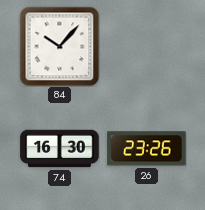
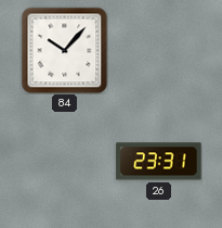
74: 16:30 -> none
26: 23:26 -> 23:31
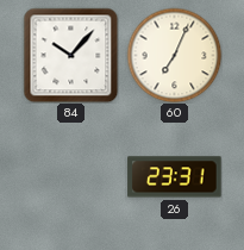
60: none -> 7:04
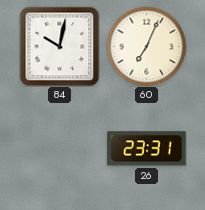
84: 10:07 -> 10:02
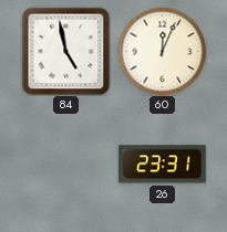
84: 10:02 -> 4:58
60: 7:04 -> 12:04
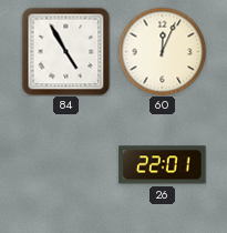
84: 4:58 -> 4:55
26: 23:31 -> 22:01
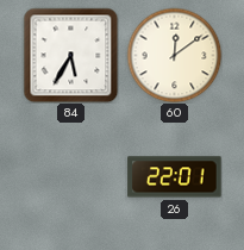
84: 4:55 -> 5:35
60: 12:04 -> 12:09
